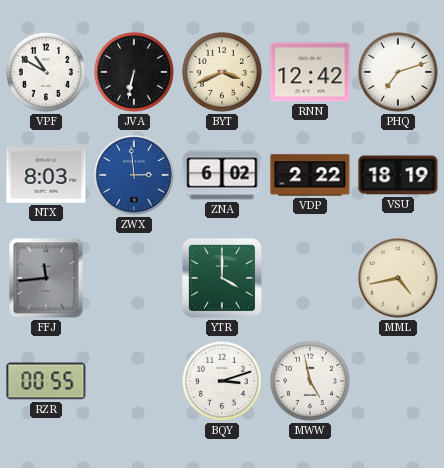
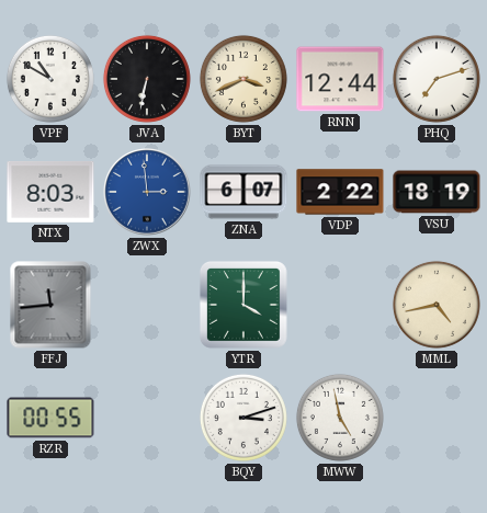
RNN: 12:42 -> 12:44
ZNA: 6:02 -> 6:07
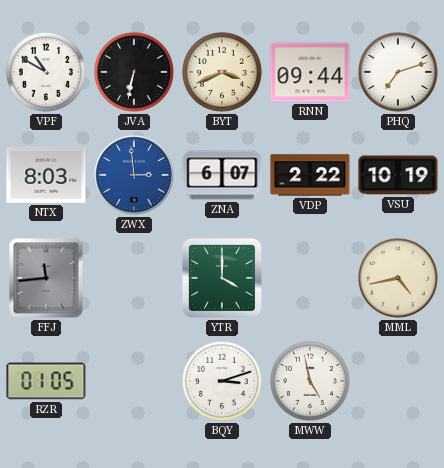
RNN: 12:44 -> 09:44
VSU: 18:19 -> 10:19
RZR: 00:55 -> 01:05
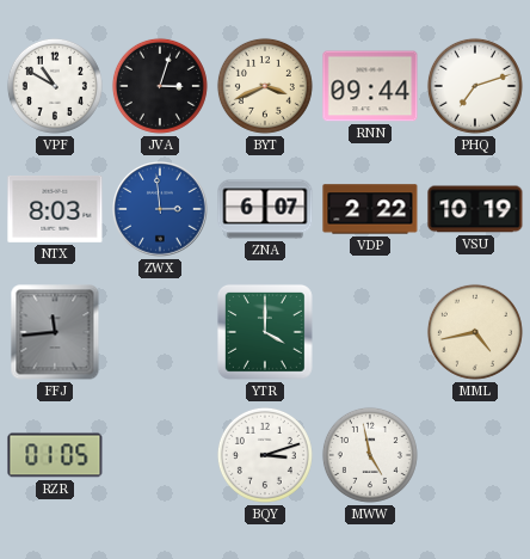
JVA: 6:32 -> 3:03
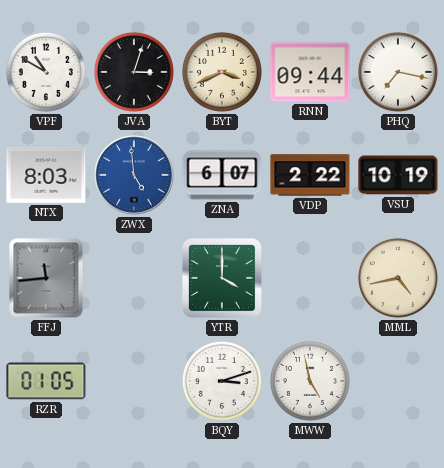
PHQ: 7:12 -> 7:17
ZWX: 2:59 -> 4:59
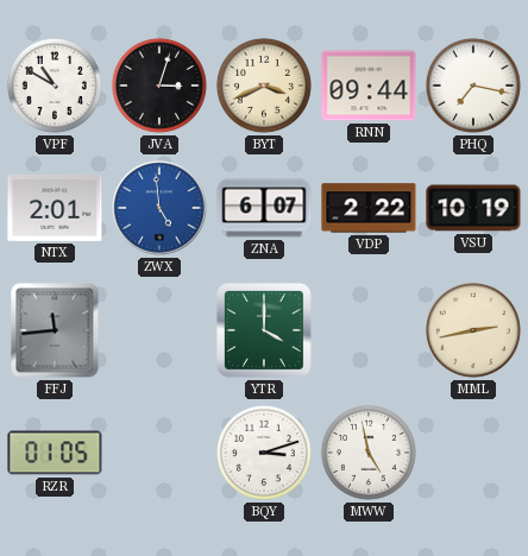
NTX: 8:03 -> 2:01
MML: 4:43 -> 2:43
